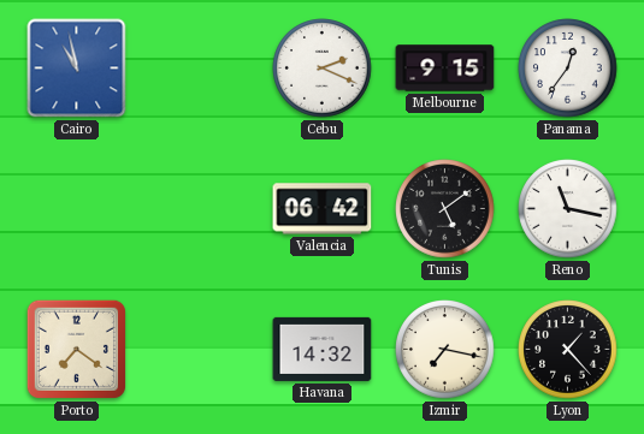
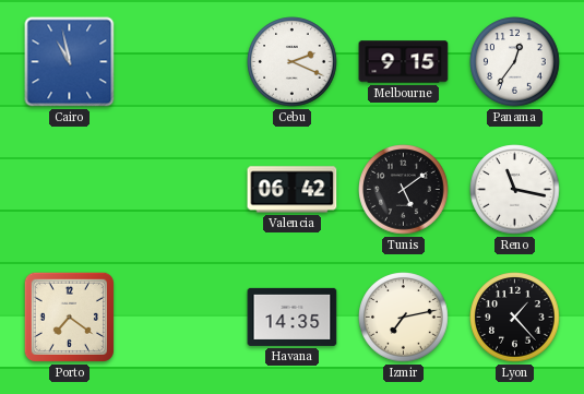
Havana: 14:32 -> 14:35
Izmir: 7:17 -> 7:13
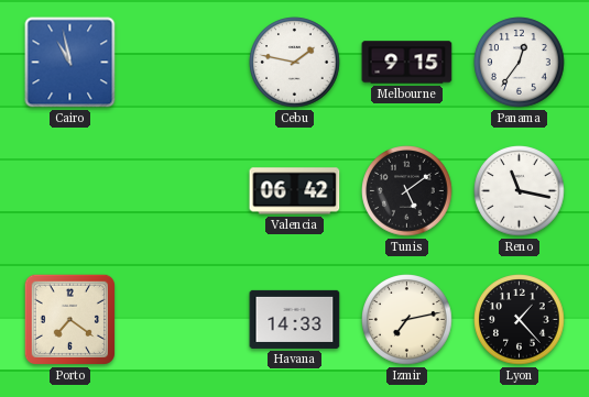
Cebu: 2:19 -> 1:47
Havana: 14:35 -> 14:33
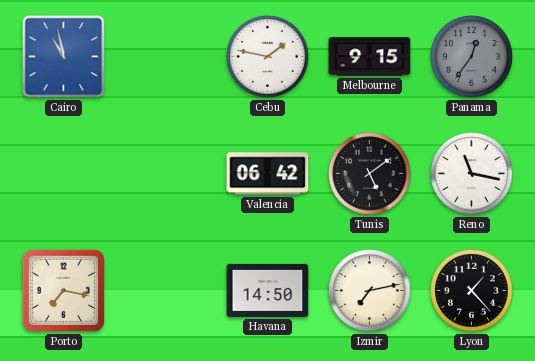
Panama dial: white -> grey
Porto: 7:21 -> 7:17
Havana: 14:33 -> 14:50
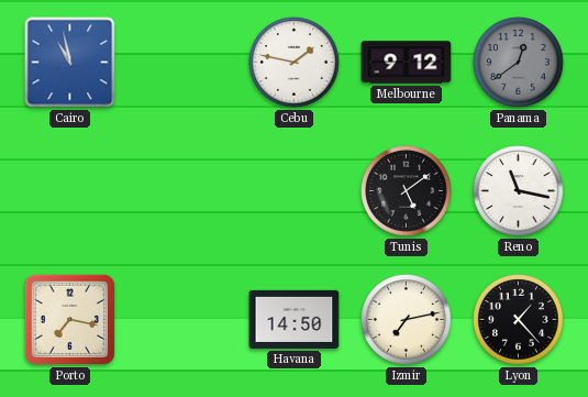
Melbourne: 9:15 -> 9:12
Panama: 12:36 -> 12:39
Valencia: 06:42 -> none
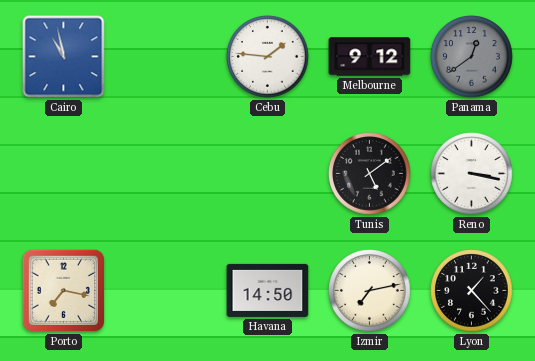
Cebu: 1:47 -> 1:46
Reno: 11:17 -> 3:17
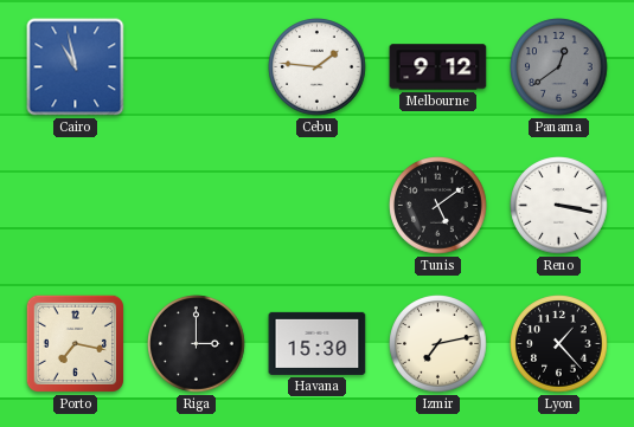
Riga: none -> 3:00
Havana: 14:50 -> 15:30
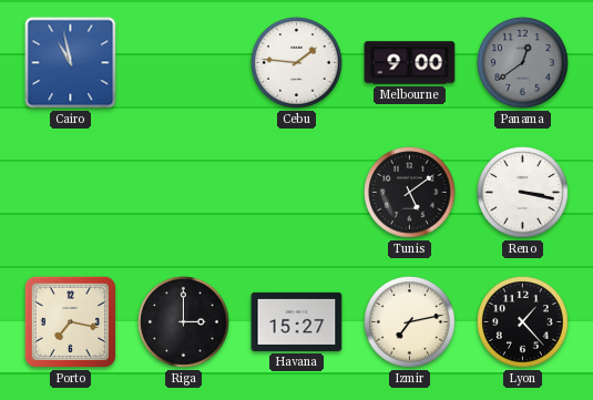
Melbourne: 9:12 -> 9:00
Havana: 15:30 -> 15:27
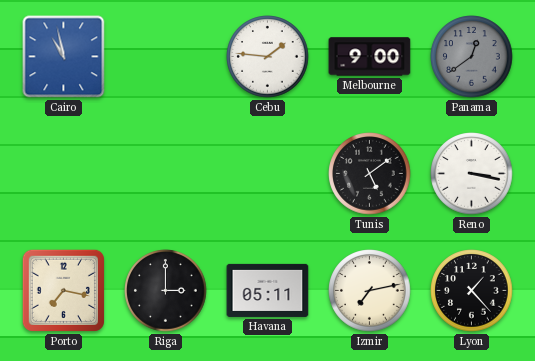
Havana: 15:27 -> 05:11
